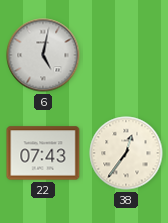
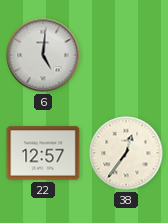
6: 5:02 -> 5:01
22: 07:43 -> 12:57
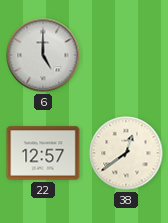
6: 5:01 -> 5:00
38: 12:36 -> 12:39
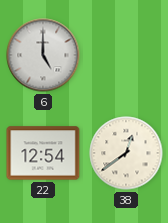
22: 12:57 -> 12:54
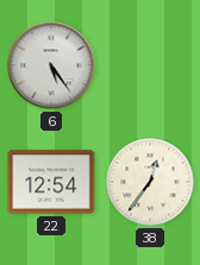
6: 5:00 -> 5:24
38: 12:39 -> 12:36
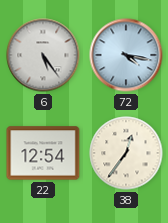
72: none -> 4:17
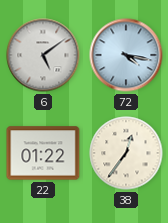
6: 5:24 -> 5:09
22: 12:54 -> 01:22
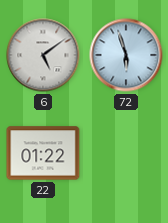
72: 4:17 -> 5:57
38: 12:36 -> none
